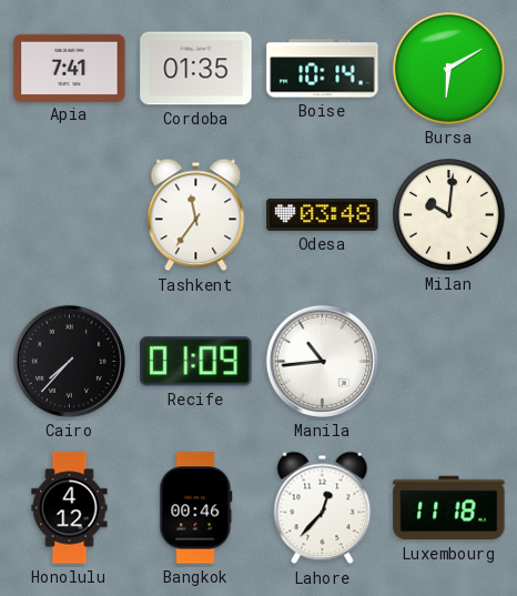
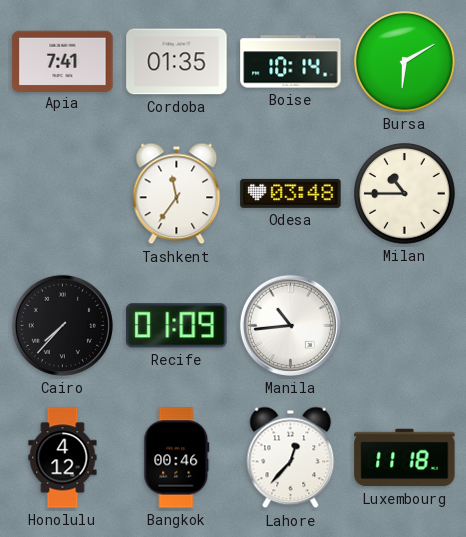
Milan: 10:01 -> 10:45
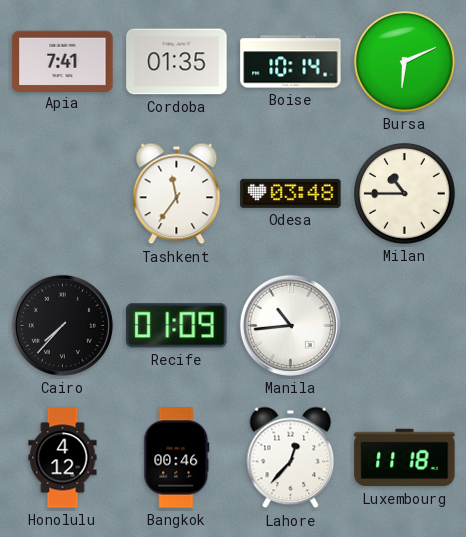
Bursa: 6:10 -> 6:11
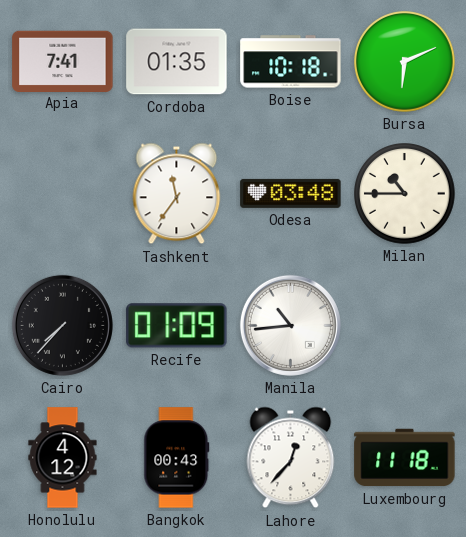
Boise: 10:14 -> 10:18
Bangkok: 00:46 -> 00:43
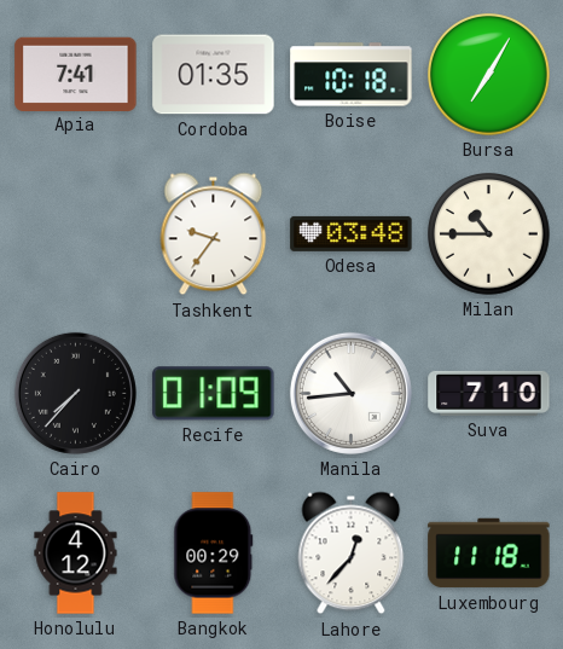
Bursa: 6:11 -> 7:05
Tashkent: 11:36 -> 9:36
Suva: none -> 7:10
Bangkok: 00:43 -> 00:29
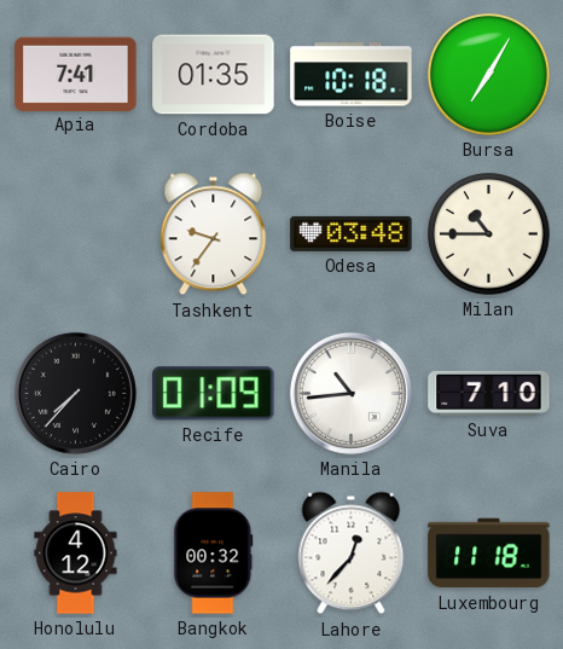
Bangkok: 00:29 -> 00:32
